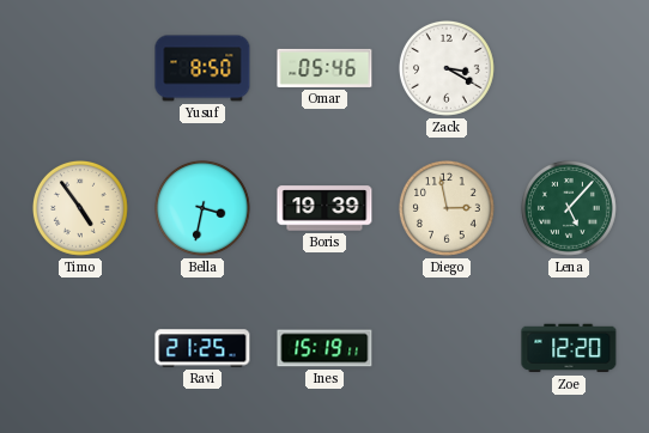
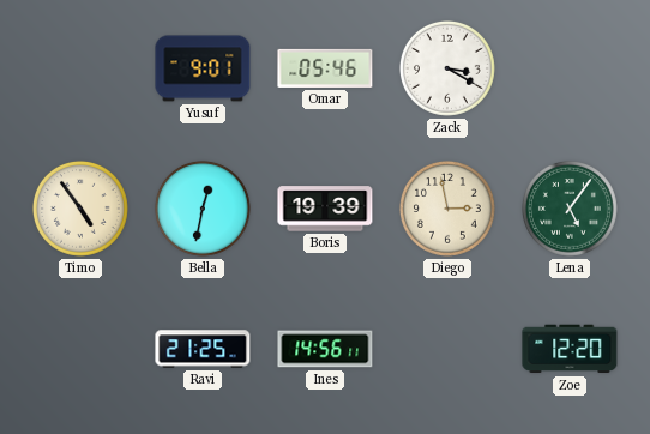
Yusuf: 8:50 -> 9:01
Bella: 3:32 -> 12:32
Lena: 5:07 -> 5:06
Ines: 15:19 -> 14:56
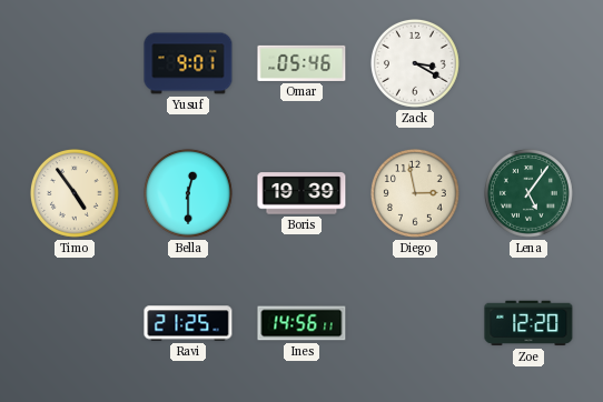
Bella: 12:32 -> 12:30
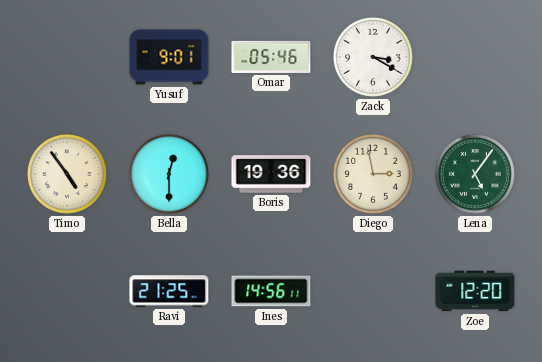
Boris: 19:39 -> 19:36
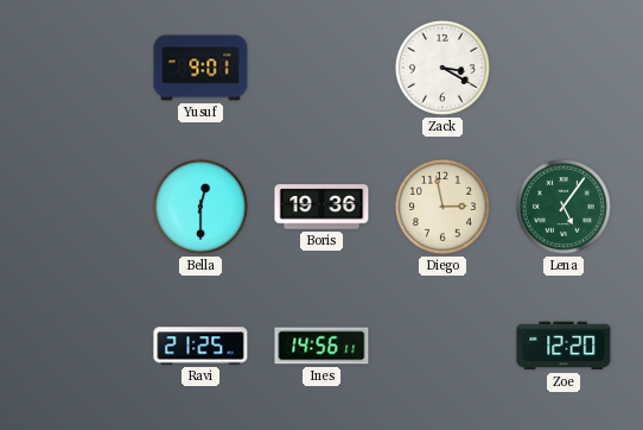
Omar: 05:46 -> none
Timo: 4:54 -> none
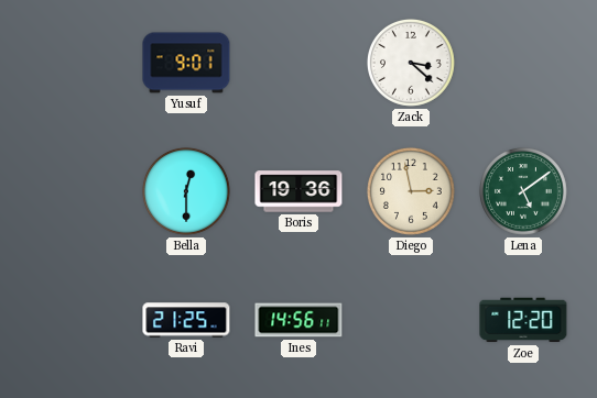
Zack: 3:20 -> 3:22
Lena: 5:06 -> 5:09
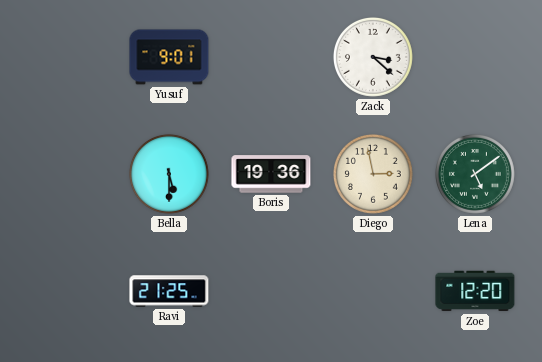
Bella: 12:30 -> 5:30
Ines: 14:56 -> none
